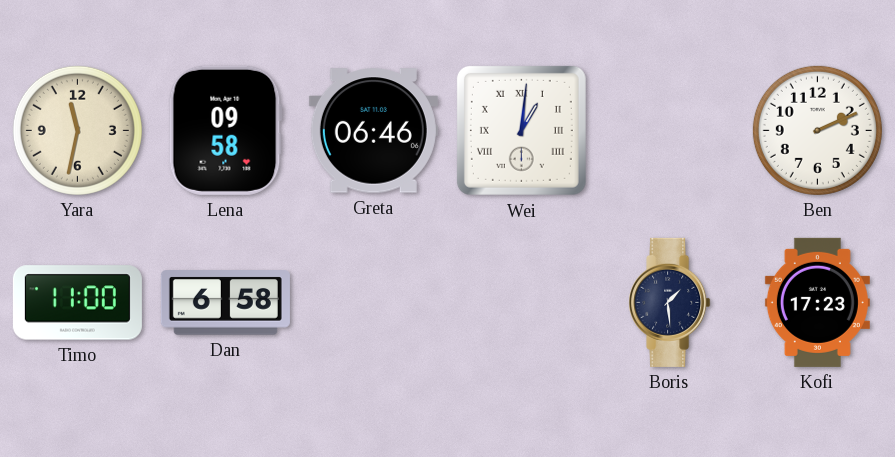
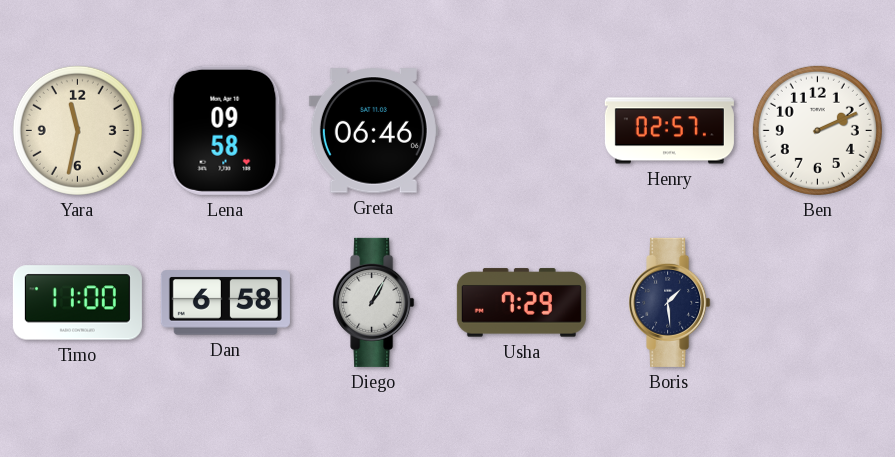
Wei: 1:01 -> none
Henry: none -> 02:57
Diego: none -> 1:05
Usha: none -> 7:29
Kofi: 17:23 -> none
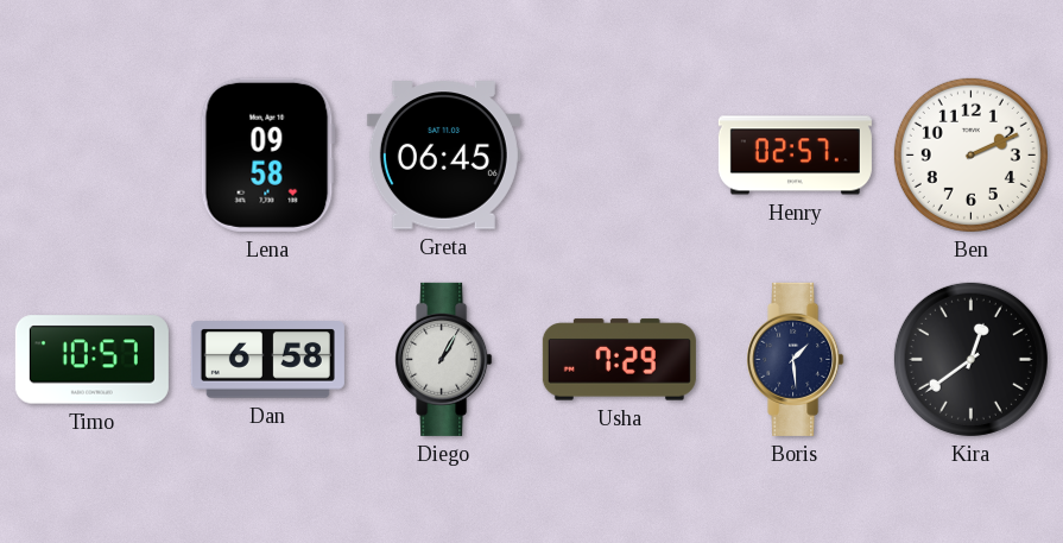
Yara: 11:32 -> none
Greta: 06:46 -> 06:45
Timo: 11:00 -> 10:57
Kira: none -> 12:39
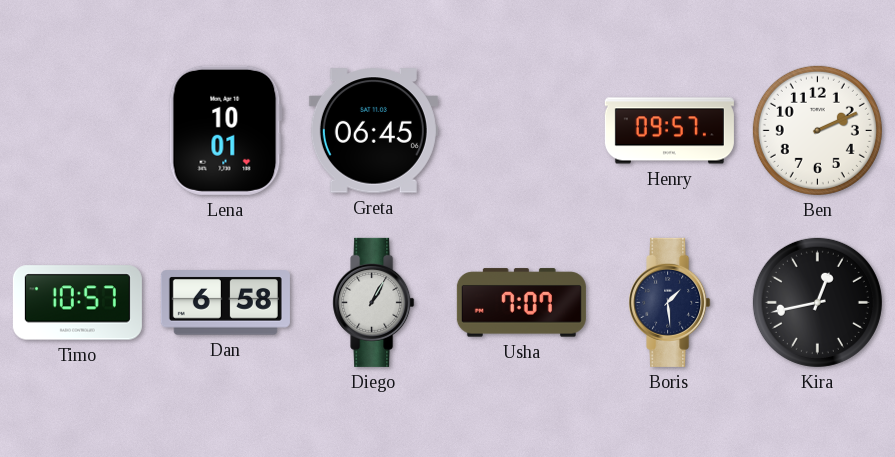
Lena: 09:58 -> 10:01
Henry: 02:57 -> 09:57
Usha: 7:29 -> 7:07
Kira: 12:39 -> 12:43
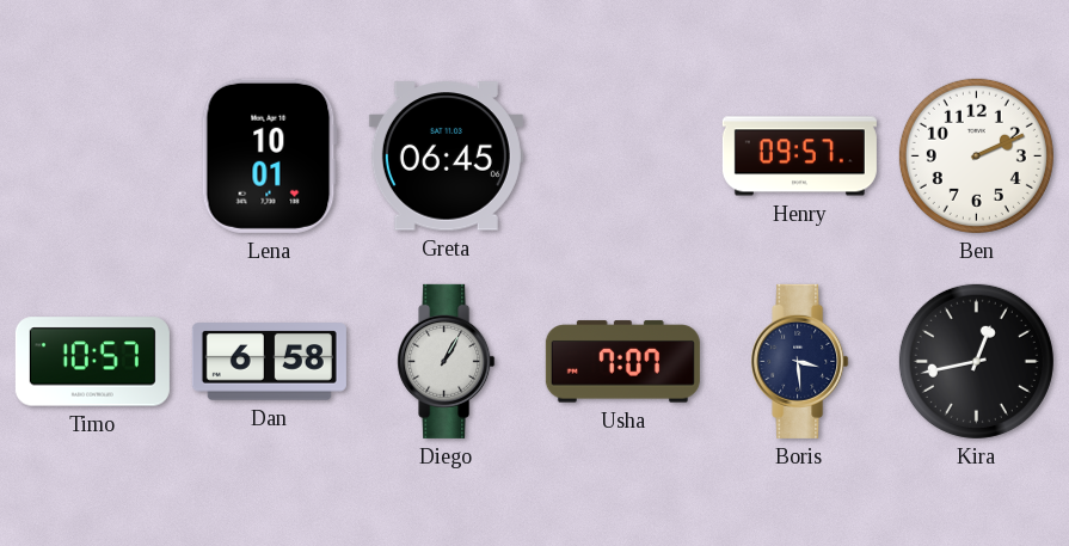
Boris: 1:29 -> 3:29
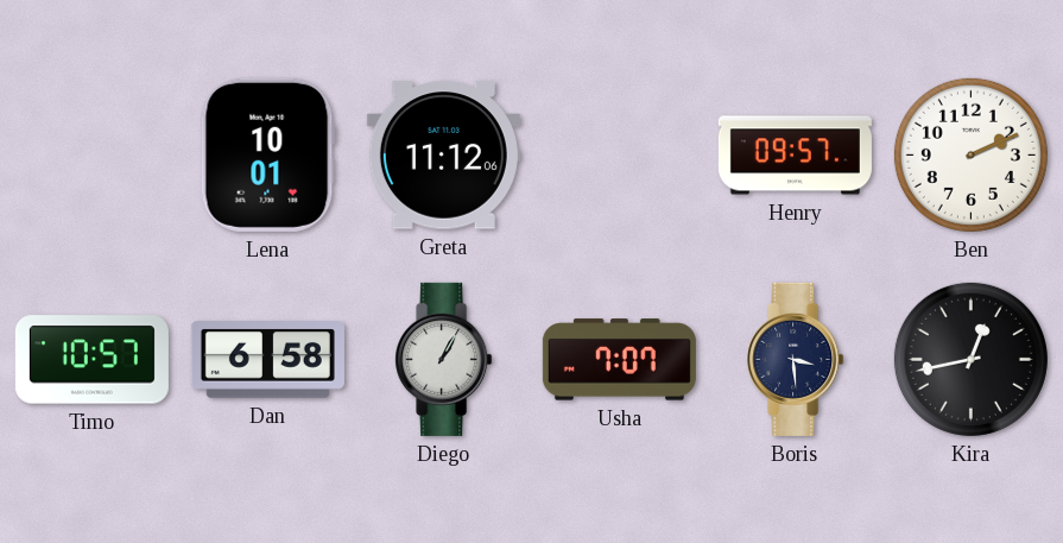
Greta: 06:45 -> 11:12
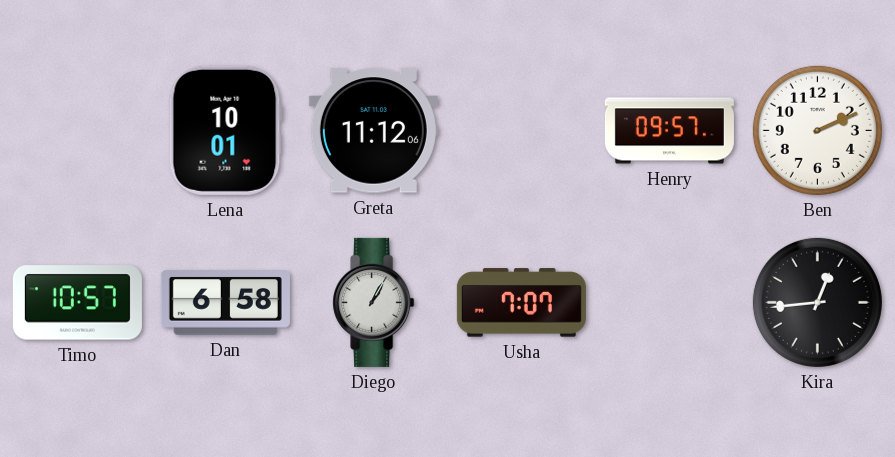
Boris: 3:29 -> none
Kira: 12:43 -> 12:44
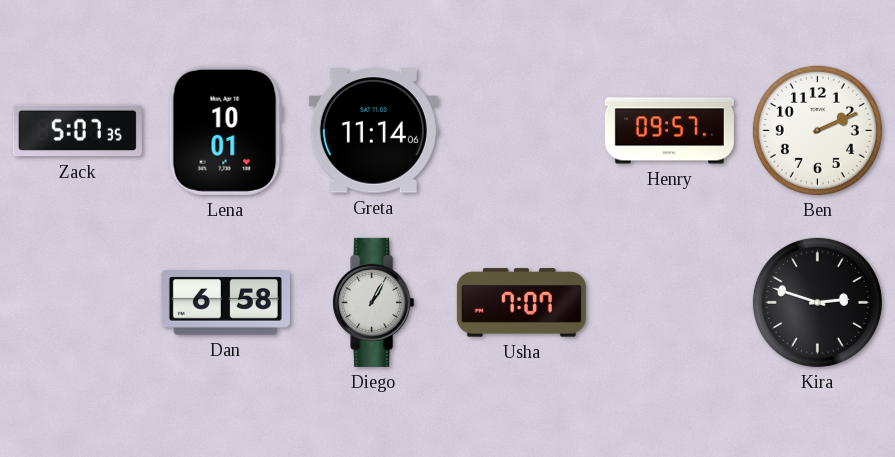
Zack: none -> 5:07
Greta: 11:12 -> 11:14
Timo: 10:57 -> none
Kira: 12:44 -> 2:48
